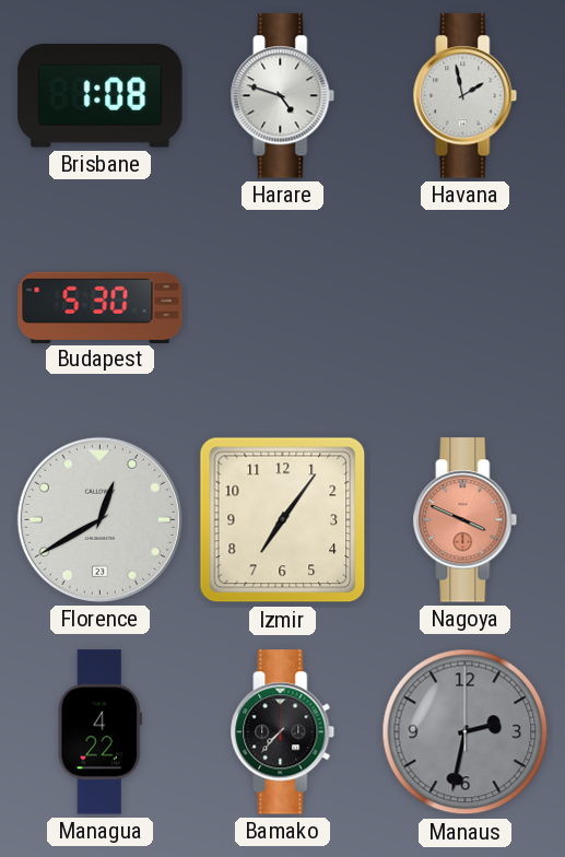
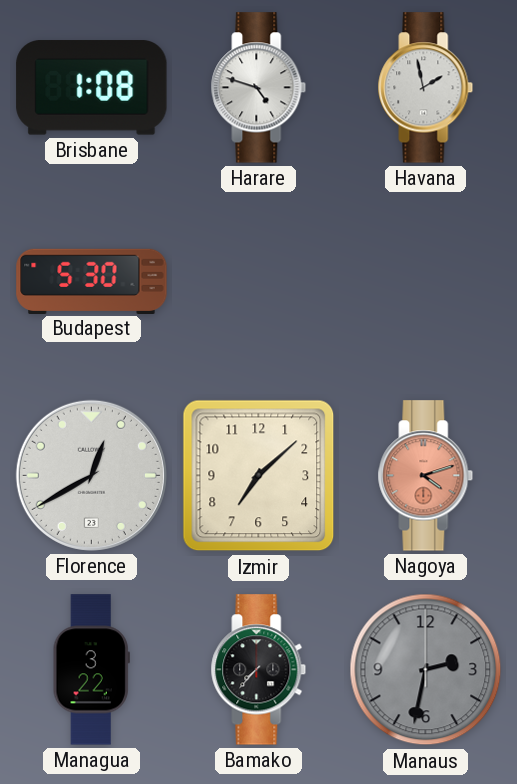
Izmir: 7:06 -> 7:08
Nagoya: 3:49 -> 4:12
Managua: 4:22 -> 3:22
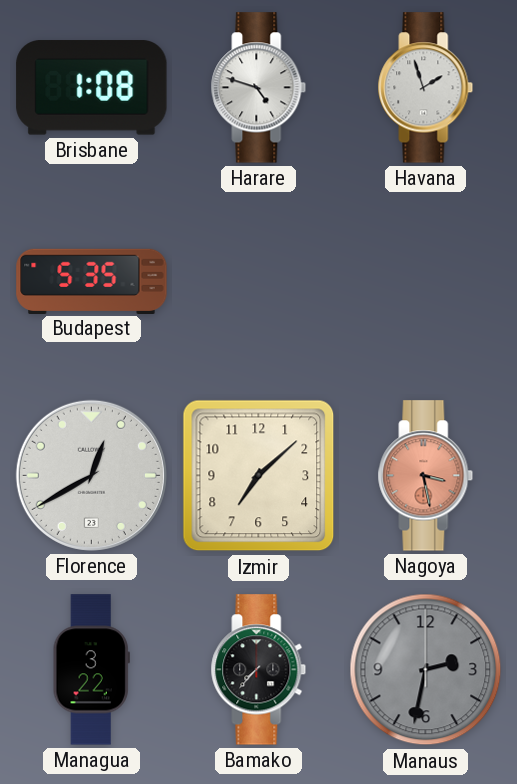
Havana: 1:58 -> 1:57
Budapest: 5:30 -> 5:35
Nagoya: 4:12 -> 3:28
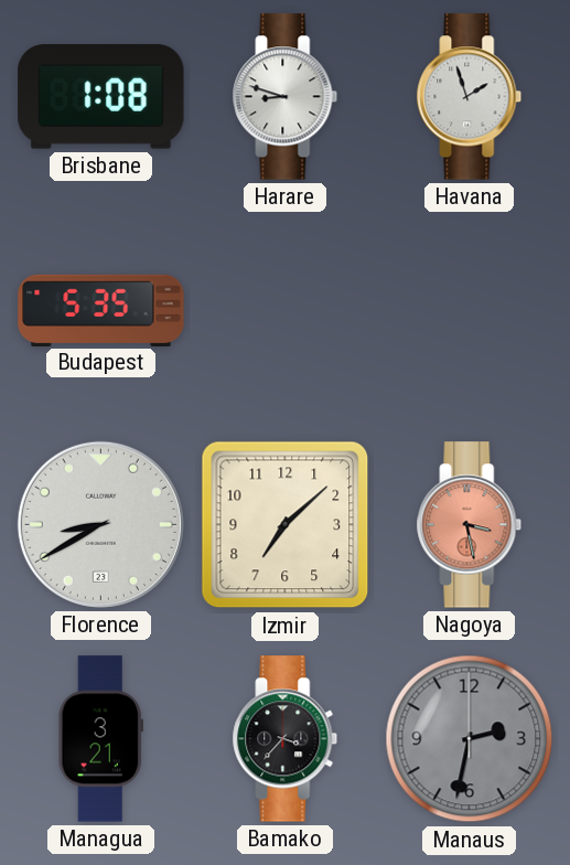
Harare: 4:48 -> 8:48
Florence: 12:40 -> 8:40
Managua: 3:22 -> 3:21
Bamako: 7:37 -> 3:37
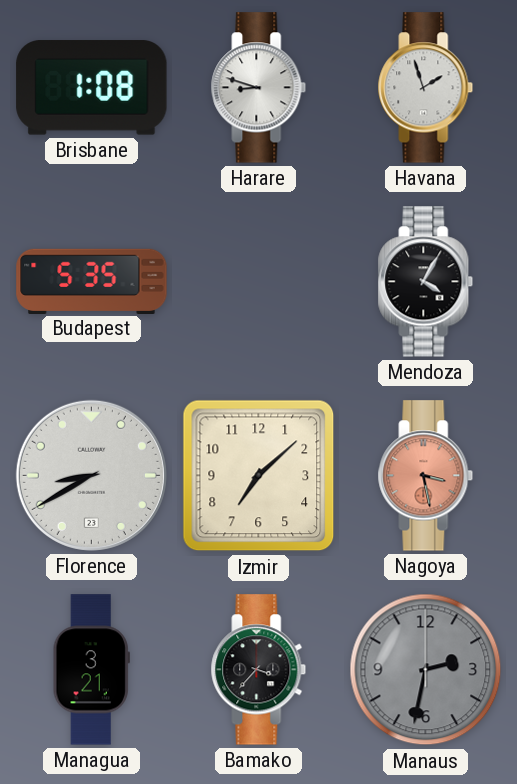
Mendoza: none -> 4:05
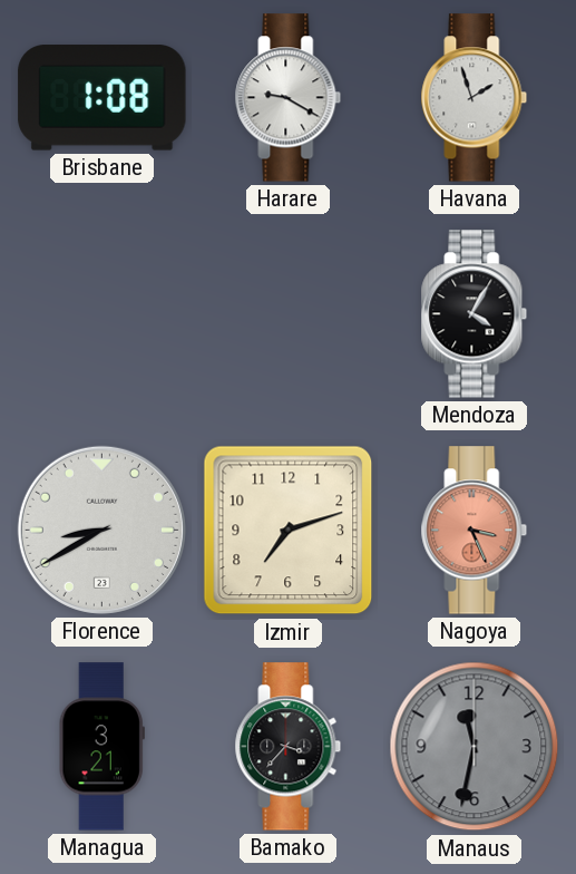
Harare: 8:48 -> 9:20
Budapest: 5:35 -> none
Izmir: 7:08 -> 7:12
Nagoya: 3:28 -> 3:26
Manaus: 2:32 -> 11:32
